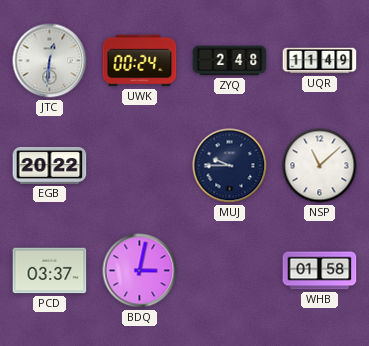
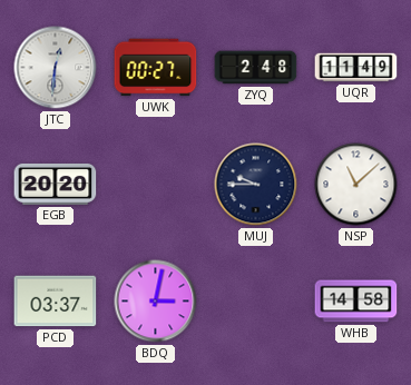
UWK: 00:24 -> 00:27
EGB: 20:22 -> 20:20
WHB: 01:58 -> 14:58
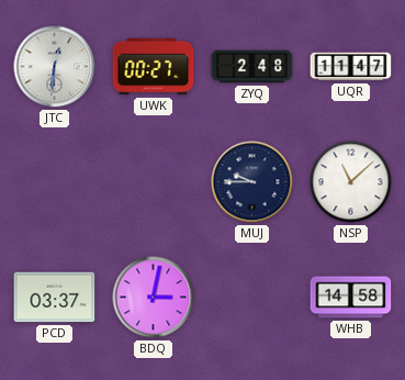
UQR: 11:49 -> 11:47
EGB: 20:20 -> none
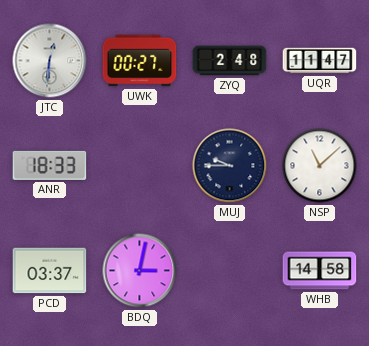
ANR: none -> 18:33
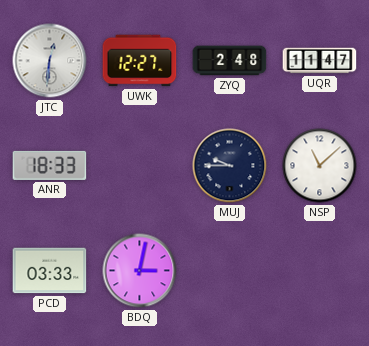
UWK: 00:27 -> 12:27
PCD: 03:37 -> 03:33
WHB: 14:58 -> none
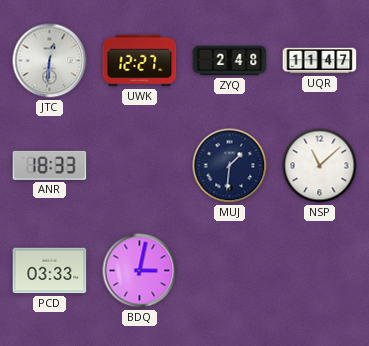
MUJ: 9:45 -> 1:31
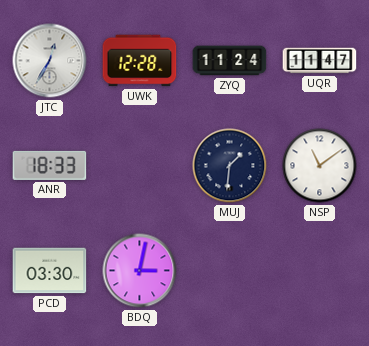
JTC: 12:31 -> 12:35
UWK: 12:27 -> 12:28
ZYQ: 2:48 -> 11:24
NSP: 11:08 -> 11:09
PCD: 03:33 -> 03:30
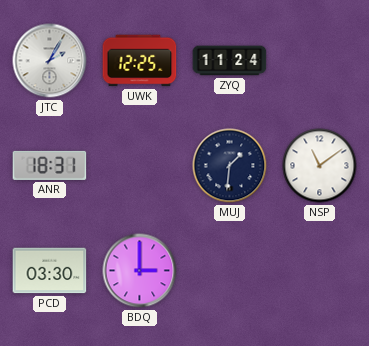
JTC: 12:35 -> 2:05
UWK: 12:28 -> 12:25
UQR: 11:47 -> none
ANR: 18:33 -> 18:31
BDQ: 3:02 -> 3:00
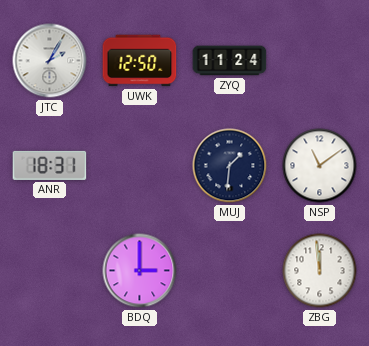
UWK: 12:25 -> 12:50
PCD: 03:30 -> none
ZBG: none -> 11:59
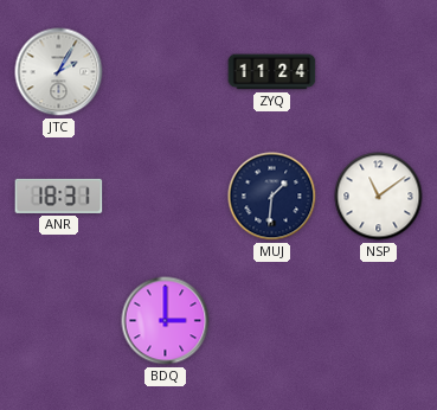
UWK: 12:50 -> none
ZBG: 11:59 -> none
